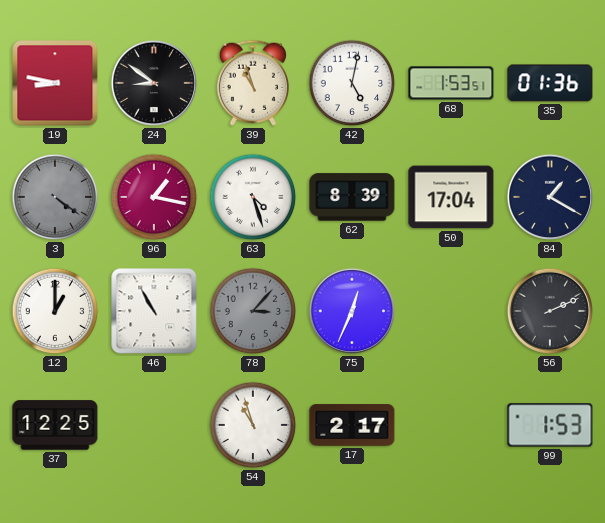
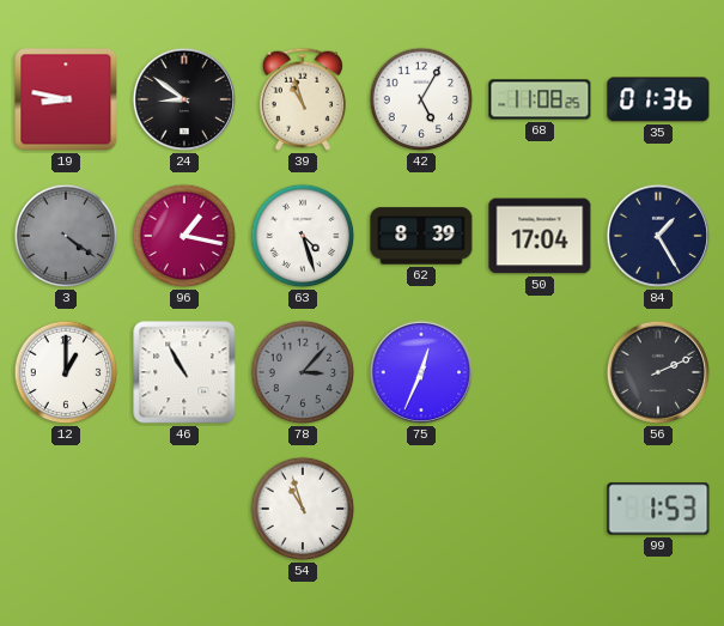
42: 5:02 -> 5:05
68: 1:53 -> 11:08
84: 1:20 -> 1:25
37: 12:25 -> none
17: 2:17 -> none
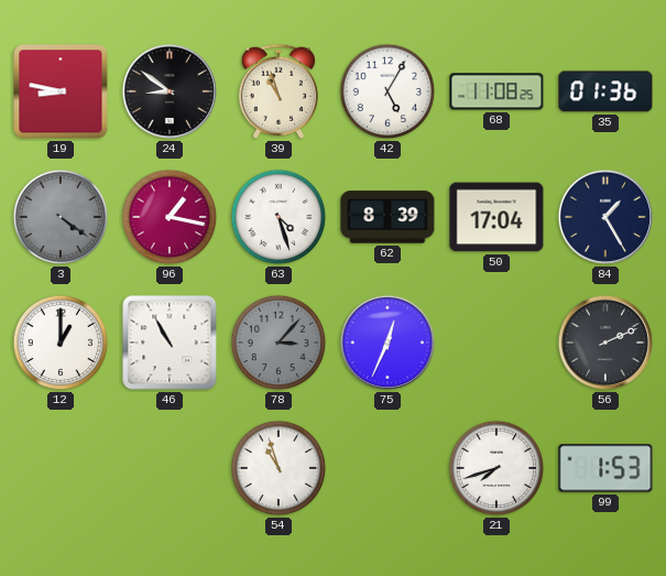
21: none -> 7:42
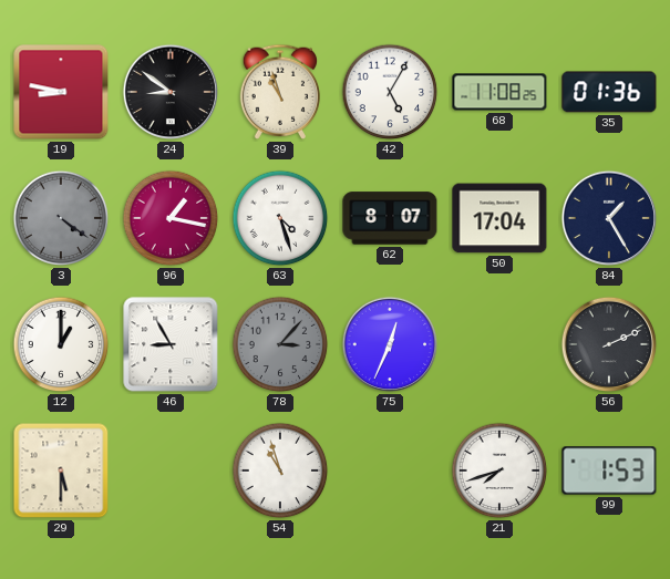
62: 8:39 -> 8:07
46: 10:55 -> 8:55
29: none -> 5:30
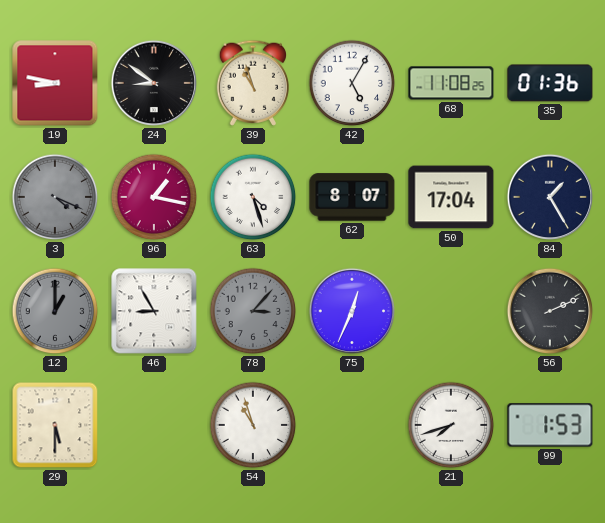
3: 4:21 -> 4:19
12 dial: white -> grey
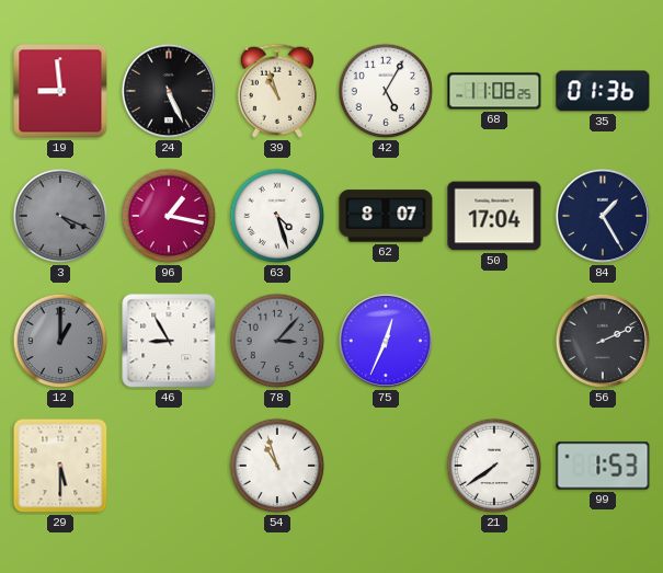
19: 8:47 -> 8:59
24: 8:51 -> 5:26
21: 7:42 -> 7:39
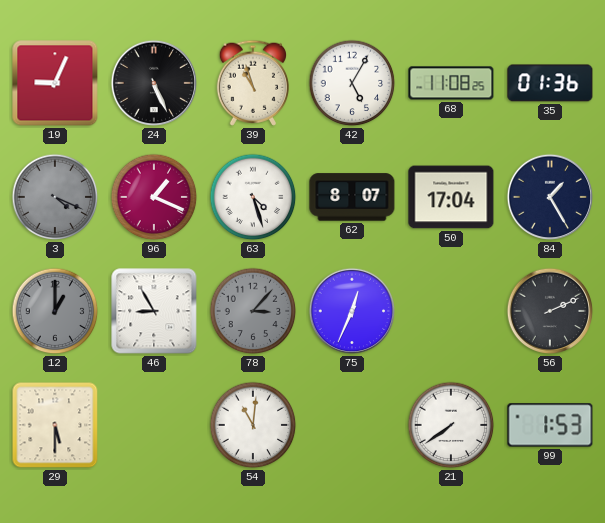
19: 8:59 -> 9:04
96: 1:17 -> 1:19
54: 10:57 -> 11:01
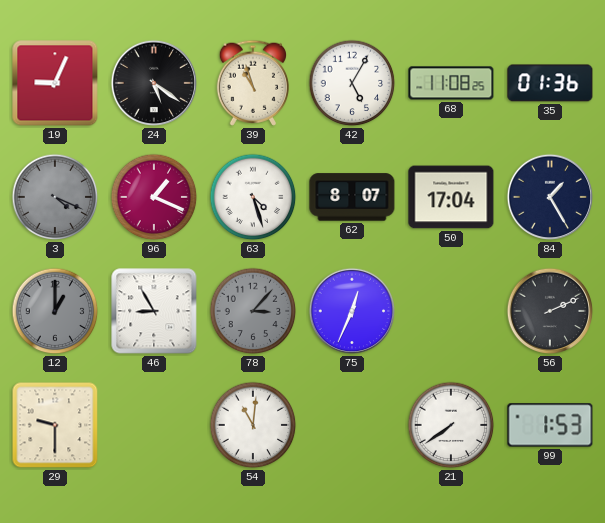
24: 5:26 -> 5:21
29: 5:30 -> 9:30
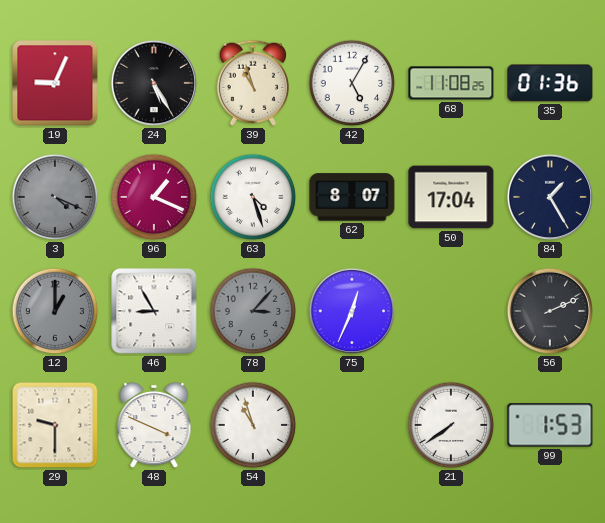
24: 5:21 -> 5:25
48: none -> 3:49
54: 11:01 -> 10:57
